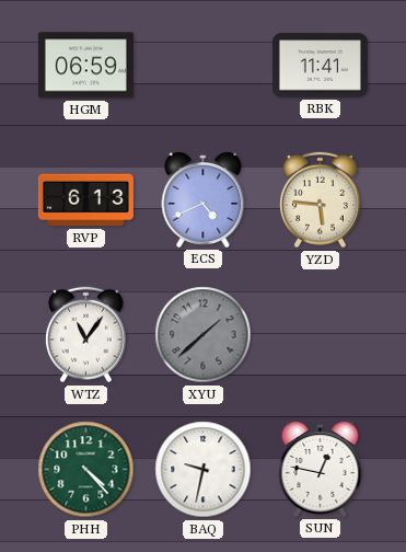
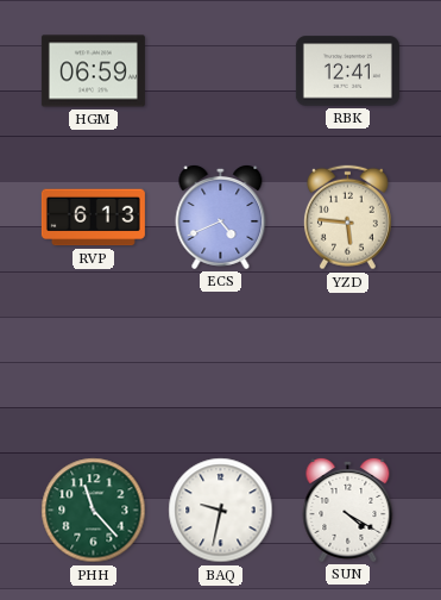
RBK: 11:41 -> 12:41
WTZ: 11:06 -> none
XYU: 1:38 -> none
PHH: 4:23 -> 11:23
SUN: 12:47 -> 4:20
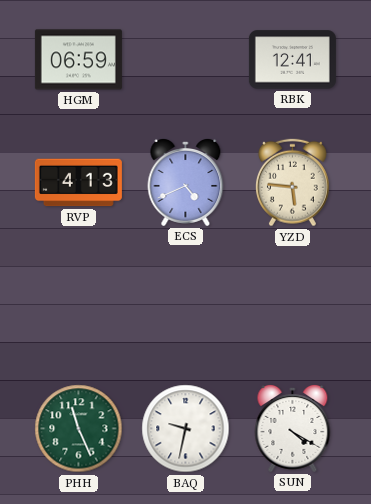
RVP: 6:13 -> 4:13
PHH: 11:23 -> 11:26
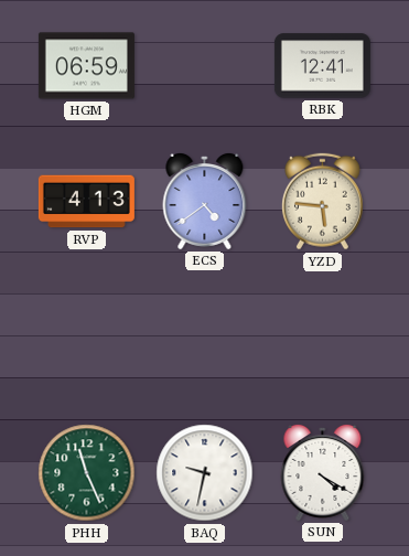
ECS: 4:41 -> 4:39
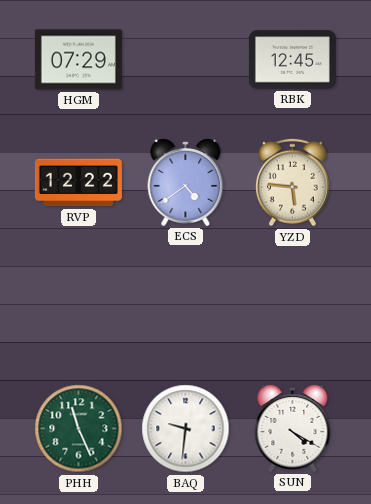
HGM: 06:59 -> 07:29
RBK: 12:41 -> 12:45
RVP: 4:13 -> 12:22
BAQ: 9:32 -> 9:31
